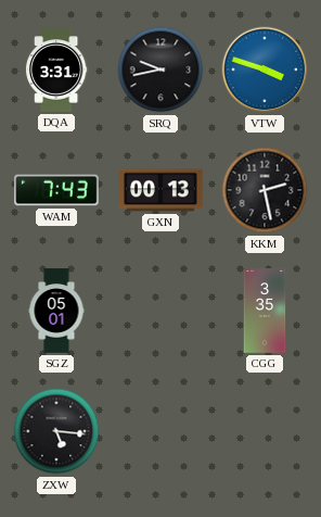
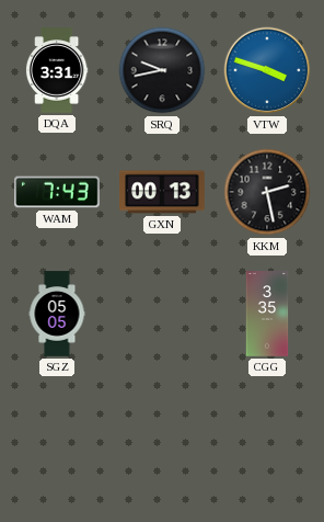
SGZ: 05:01 -> 05:05
ZXW: 5:16 -> none
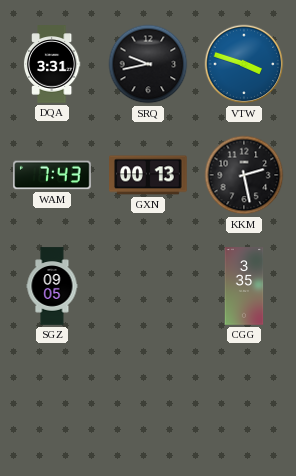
SGZ: 05:05 -> 09:05
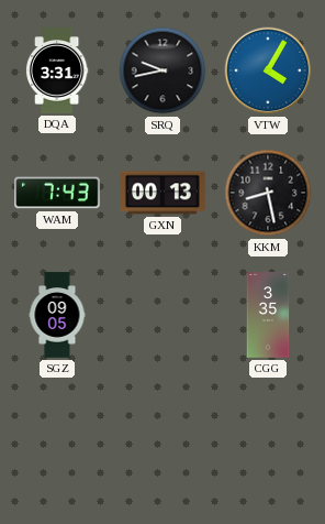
VTW: 3:48 -> 4:05
KKM: 2:28 -> 8:28
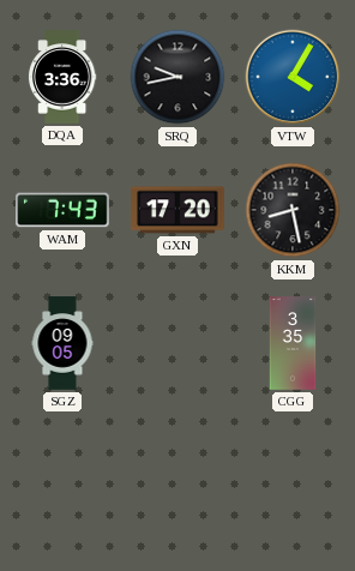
DQA: 3:31 -> 3:36
GXN: 00:13 -> 17:20
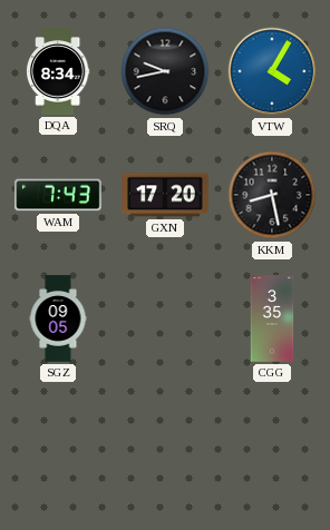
DQA: 3:36 -> 8:34
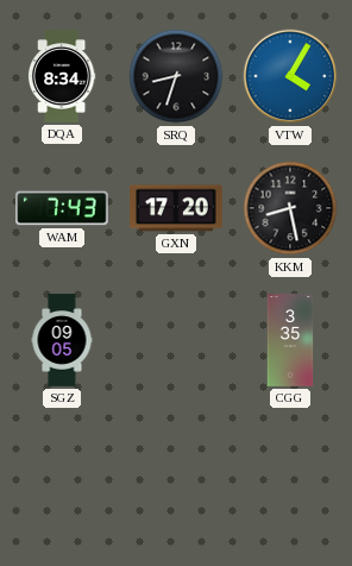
SRQ: 9:43 -> 8:33
